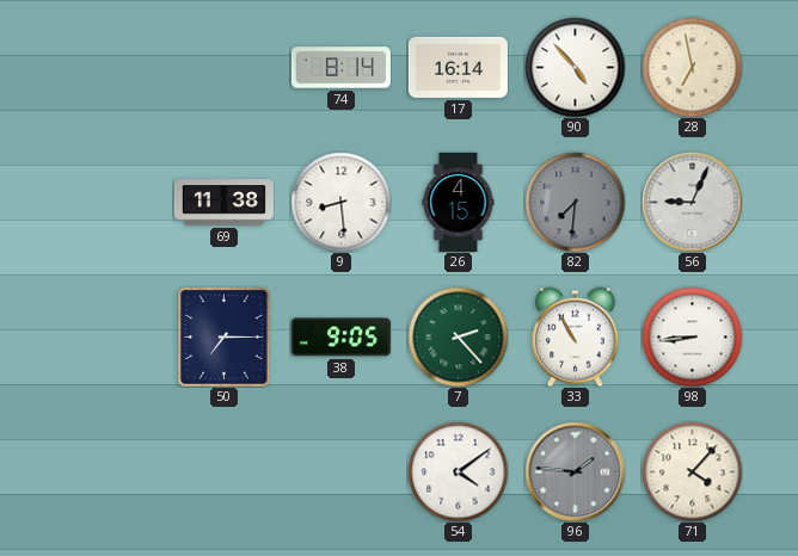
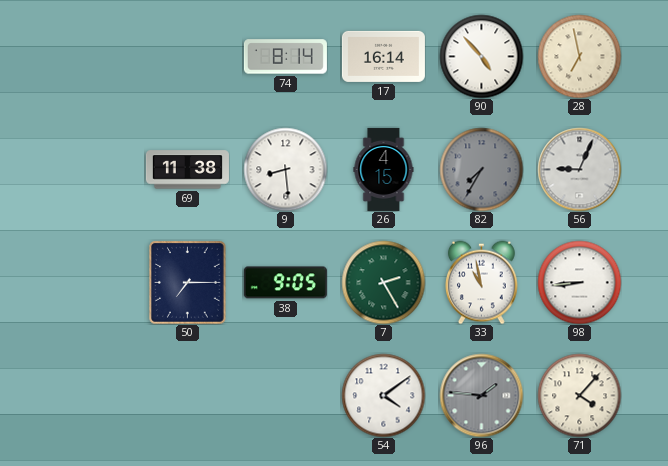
82: 7:31 -> 7:35
7: 2:23 -> 2:25
33: 10:55 -> 10:58
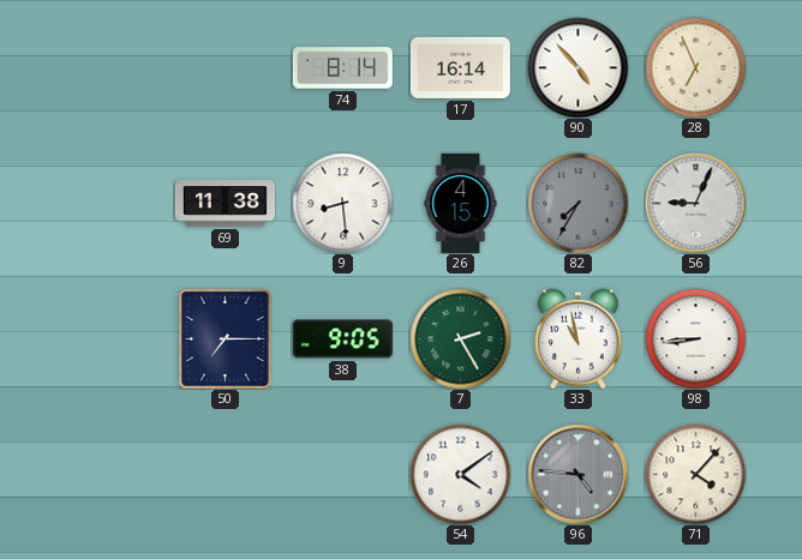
28: 6:58 -> 6:56
96: 1:46 -> 4:46
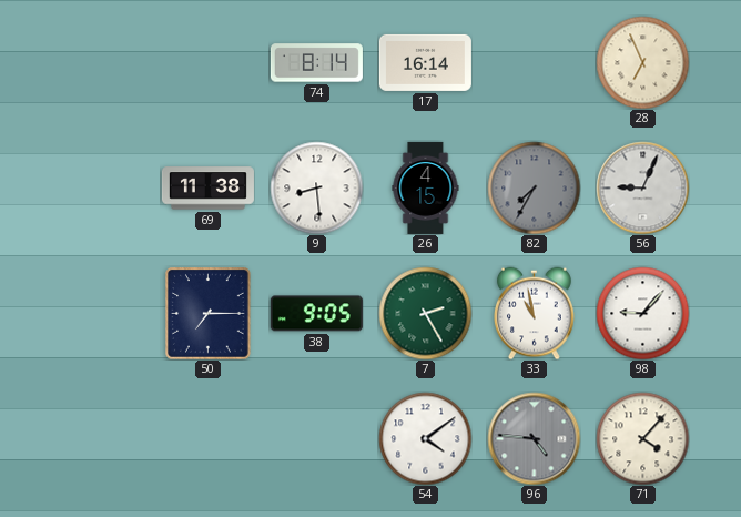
90: 4:53 -> none
98: 8:44 -> 9:07
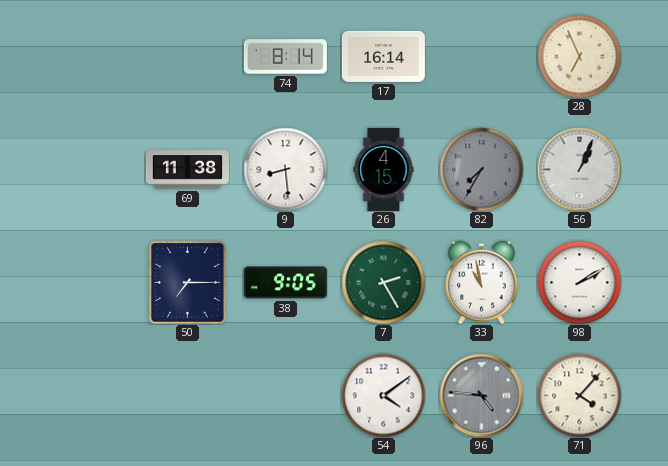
56: 9:04 -> 1:04
98: 9:07 -> 2:10
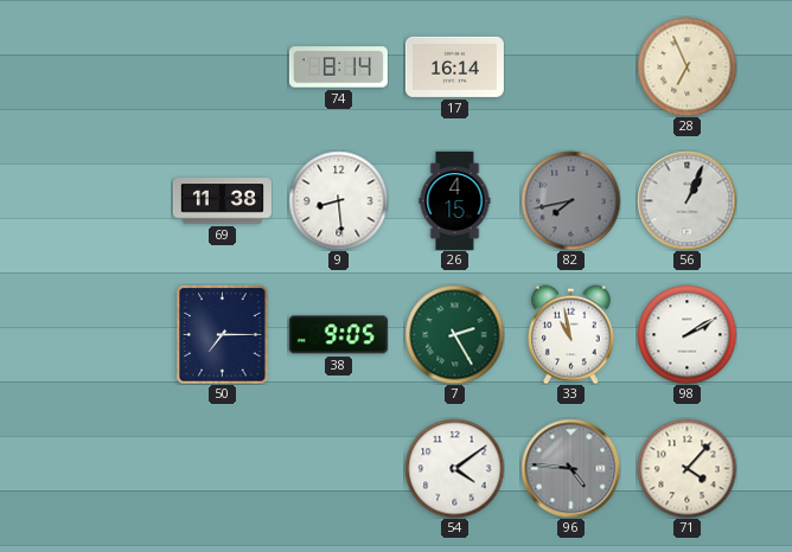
82: 7:35 -> 7:43
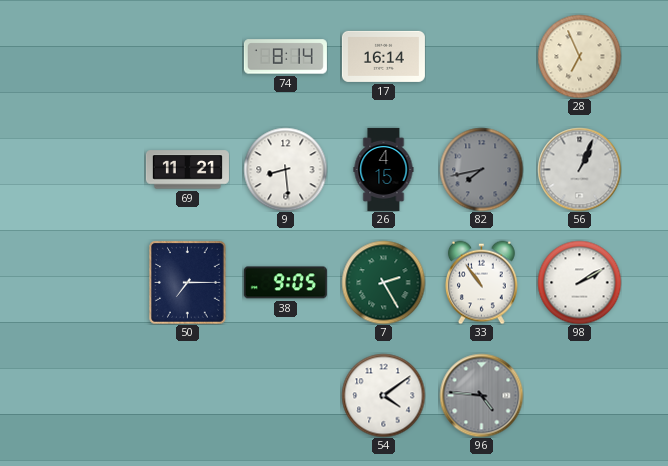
69: 11:38 -> 11:21
33: 10:58 -> 10:54
71: 4:07 -> none
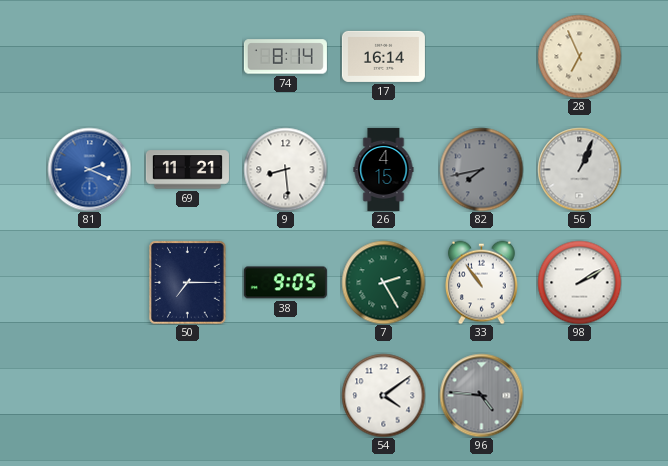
81: none -> 2:19
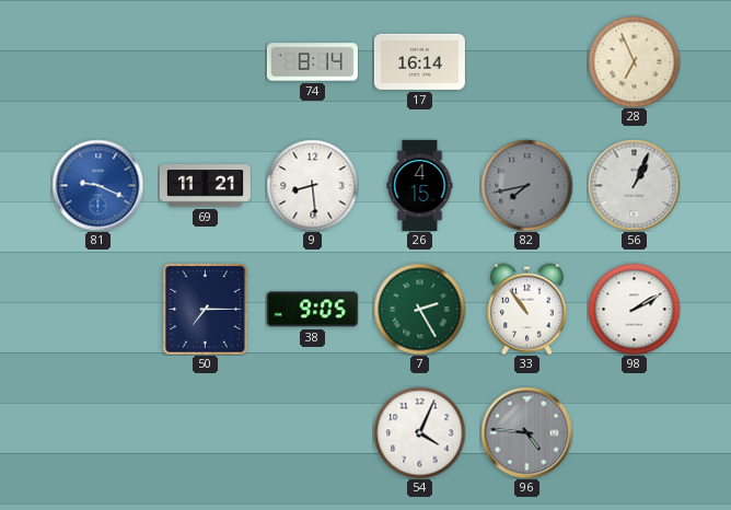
81: 2:19 -> 9:19
54: 4:09 -> 4:04
